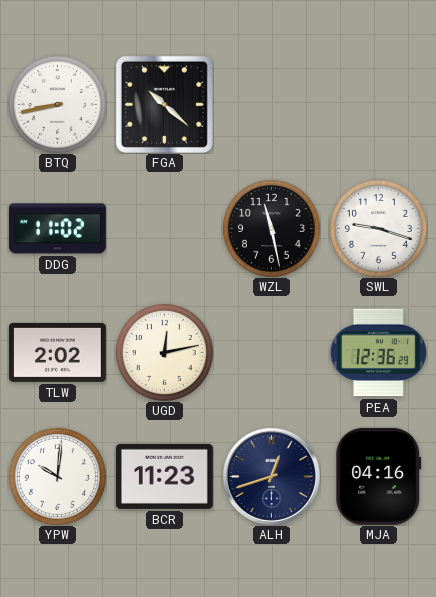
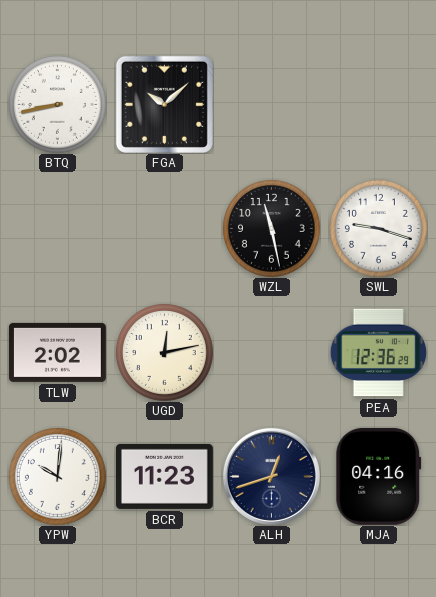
FGA: 10:22 -> 10:08
DDG: 11:02 -> none
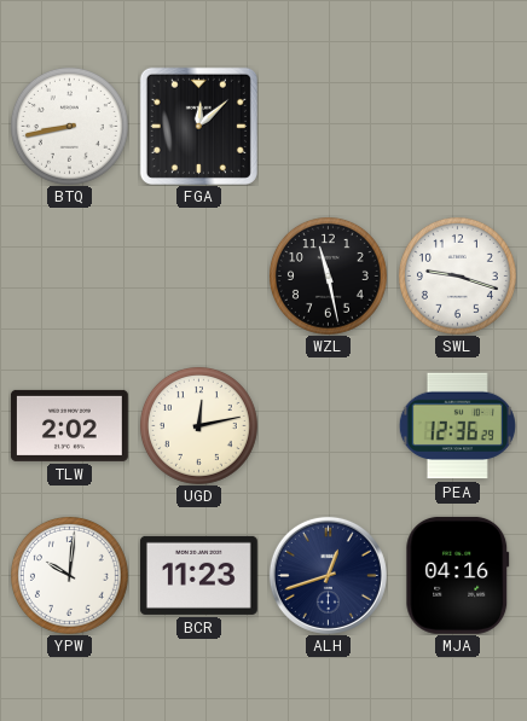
FGA: 10:08 -> 12:08
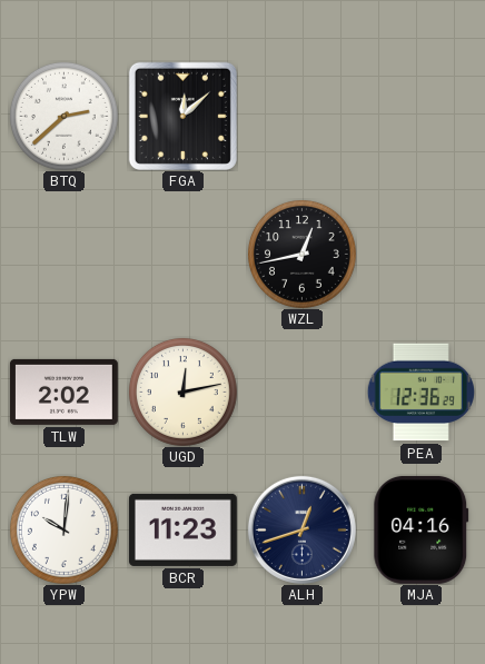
BTQ: 8:43 -> 2:38
WZL: 11:28 -> 12:43
SWL: 9:18 -> none
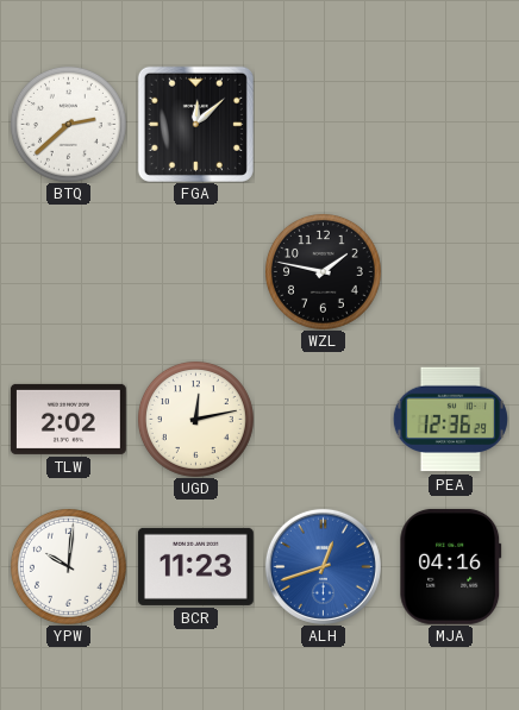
WZL: 12:43 -> 1:47
ALH dial: navy -> blue
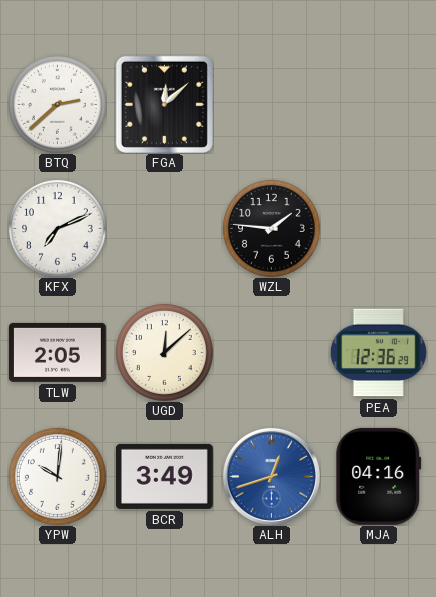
KFX: none -> 7:11
WZL: 1:47 -> 1:46
TLW: 2:02 -> 2:05
UGD: 12:13 -> 12:08
BCR: 11:23 -> 3:49
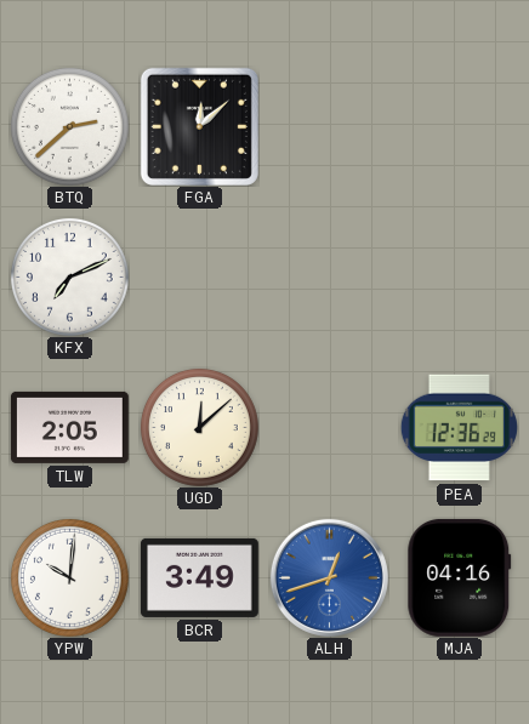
WZL: 1:46 -> none
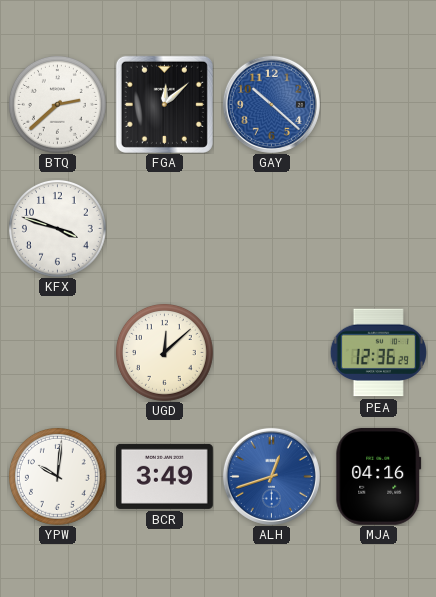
GAY: none -> 10:22
KFX: 7:11 -> 3:48
TLW: 2:05 -> none
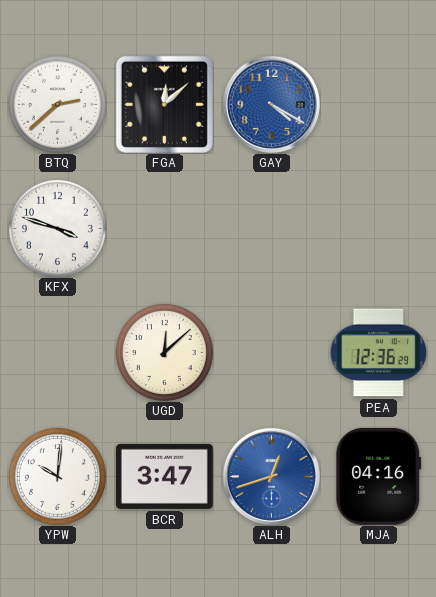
GAY: 10:22 -> 4:20
BCR: 3:49 -> 3:47
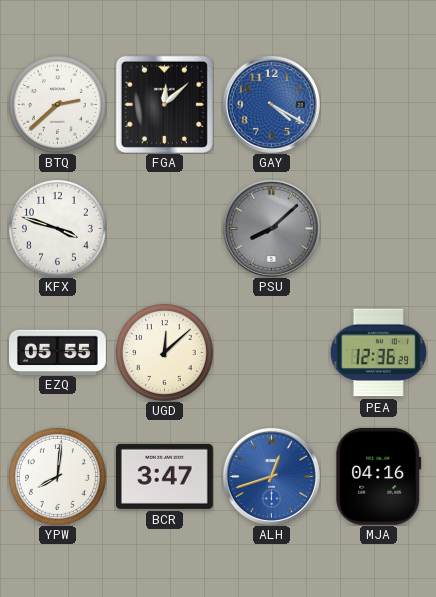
PSU: none -> 8:08
EZQ: none -> 05:55
YPW: 10:01 -> 8:01
